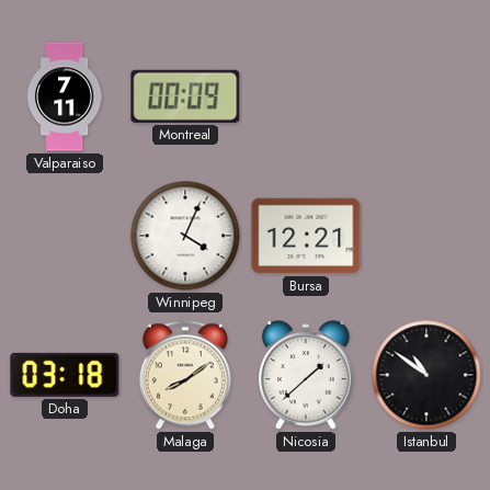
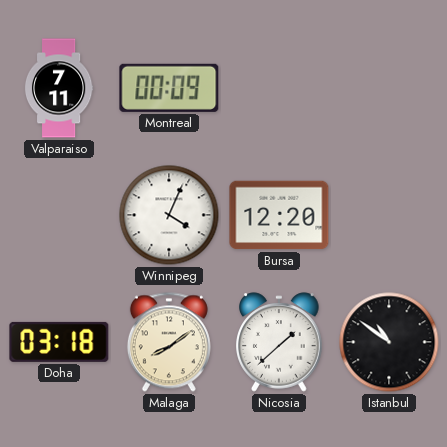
Bursa: 12:21 -> 12:20
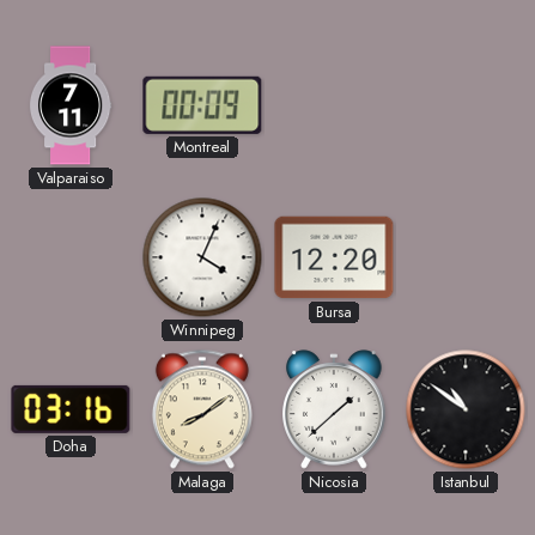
Doha: 03:18 -> 03:16
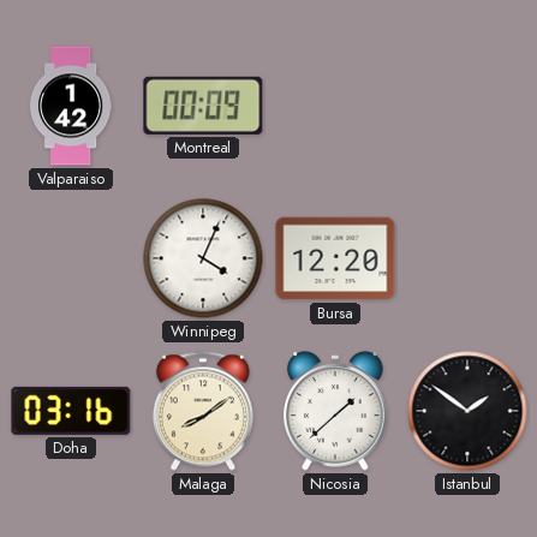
Valparaiso: 7:11 -> 1:42
Istanbul: 10:51 -> 1:51
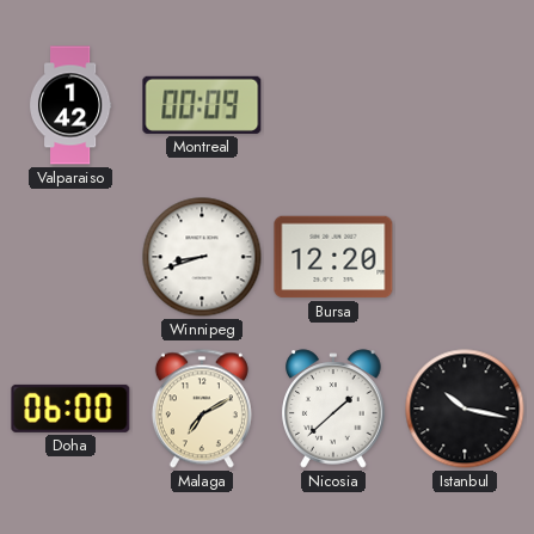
Winnipeg: 4:04 -> 8:42
Doha: 03:16 -> 06:00
Malaga: 8:09 -> 7:10
Istanbul: 1:51 -> 10:17
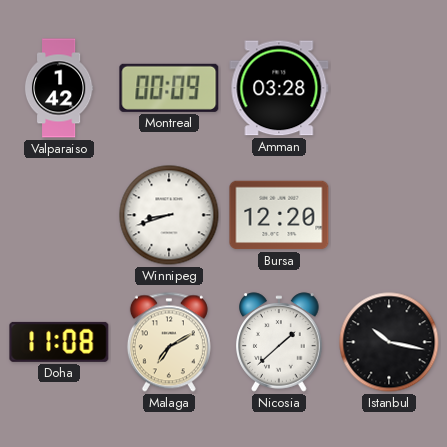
Amman: none -> 03:28
Doha: 06:00 -> 11:08
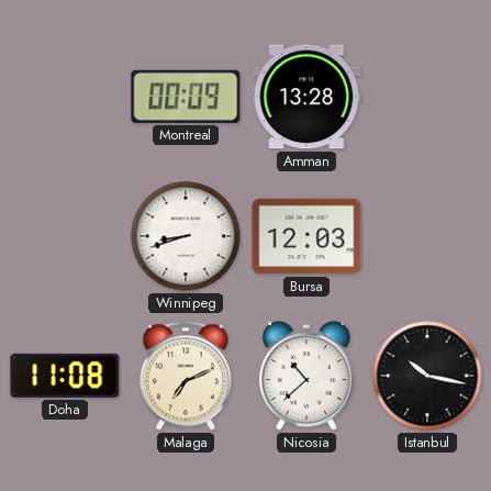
Valparaiso: 1:42 -> none
Amman: 03:28 -> 13:28
Bursa: 12:20 -> 12:03
Malaga: 7:10 -> 7:11
Nicosia: 1:38 -> 10:38
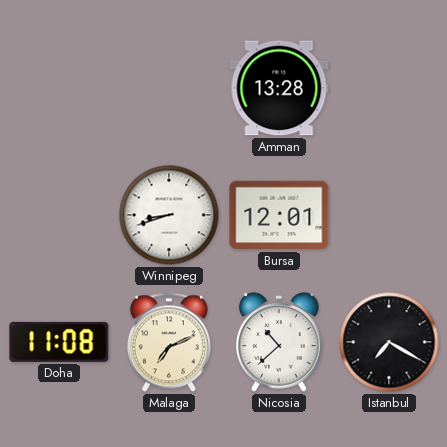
Montreal: 00:09 -> none
Bursa: 12:03 -> 12:01
Istanbul: 10:17 -> 7:20
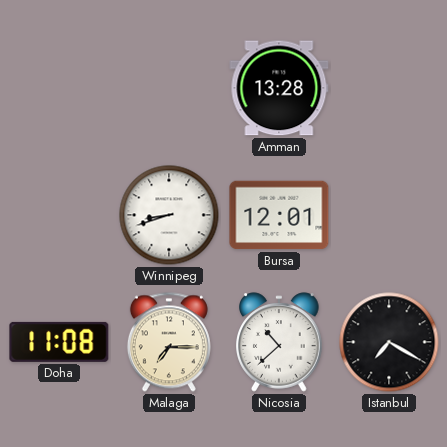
Malaga: 7:11 -> 7:15
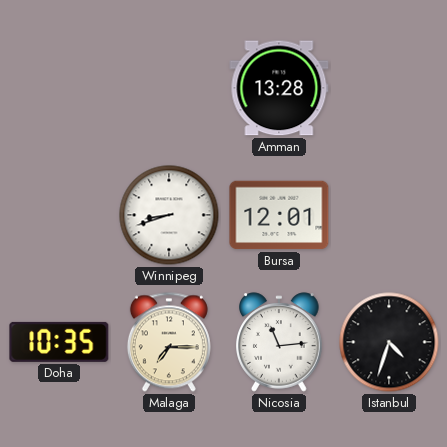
Doha: 11:08 -> 10:35
Nicosia: 10:38 -> 11:14
Istanbul: 7:20 -> 4:33
